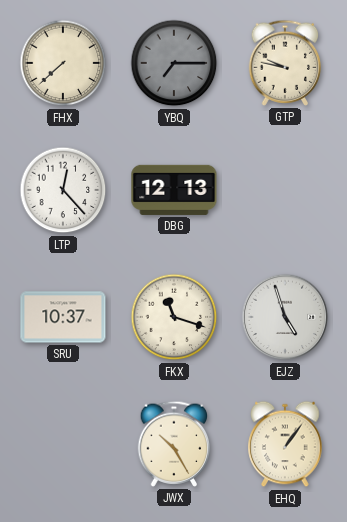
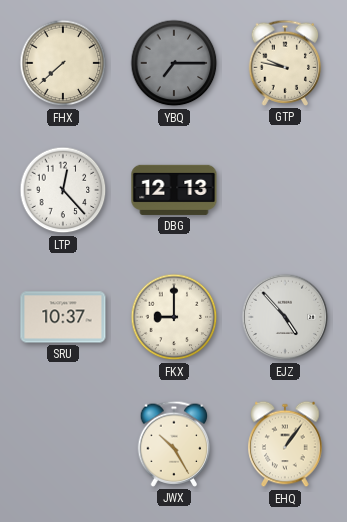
FKX: 11:18 -> 9:00
EJZ: 4:57 -> 4:53
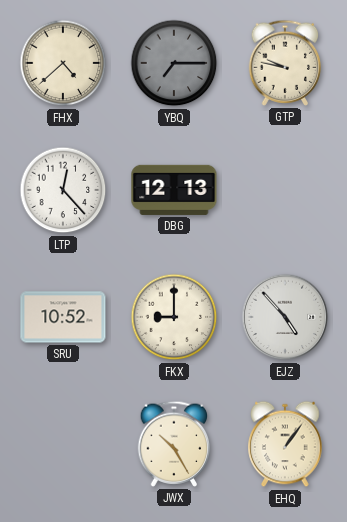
FHX: 7:38 -> 4:38
SRU: 10:37 -> 10:52
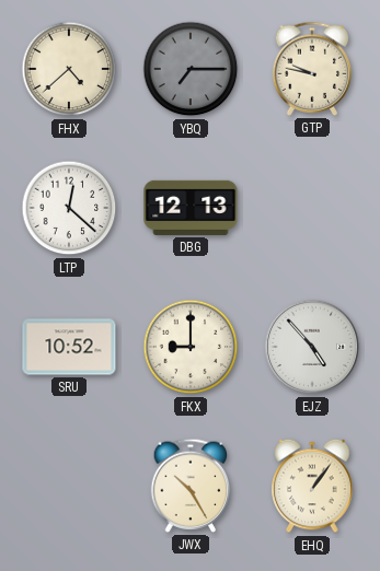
LTP: 12:23 -> 12:22
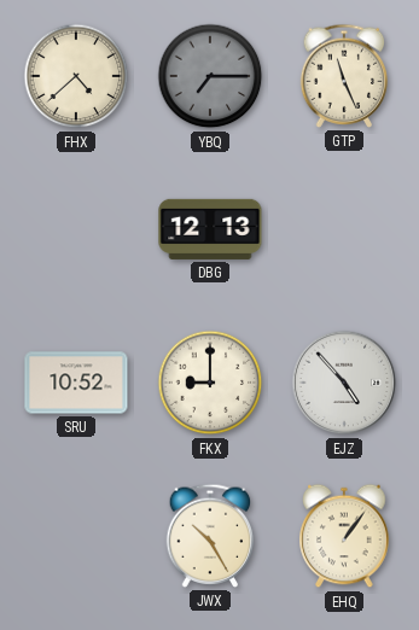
GTP: 9:47 -> 11:26
LTP: 12:22 -> none
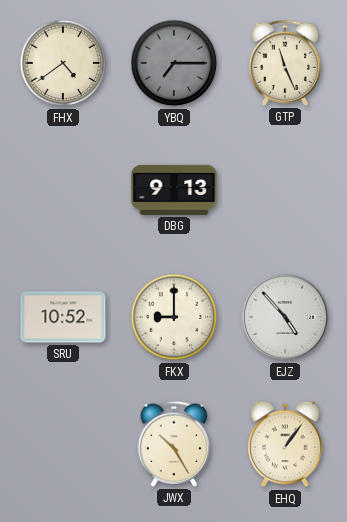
FHX: 4:38 -> 4:39
DBG: 12:13 -> 9:13
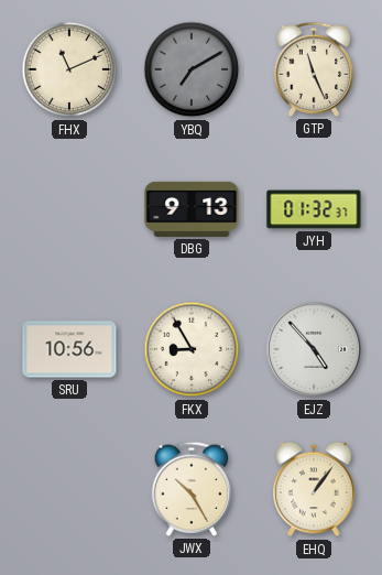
FHX: 4:39 -> 11:11
YBQ: 7:15 -> 7:10
JYH: none -> 01:32
SRU: 10:52 -> 10:56
FKX: 9:00 -> 8:55
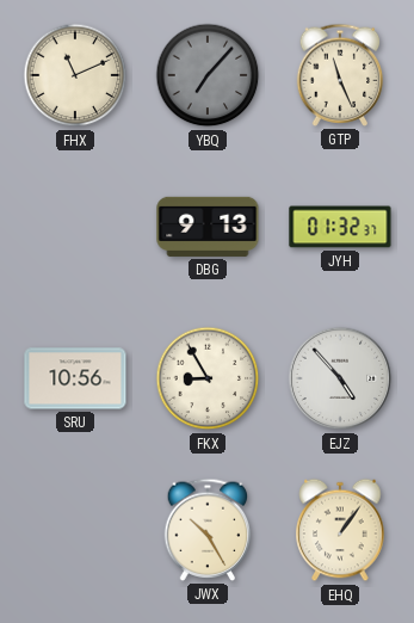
YBQ: 7:10 -> 7:07
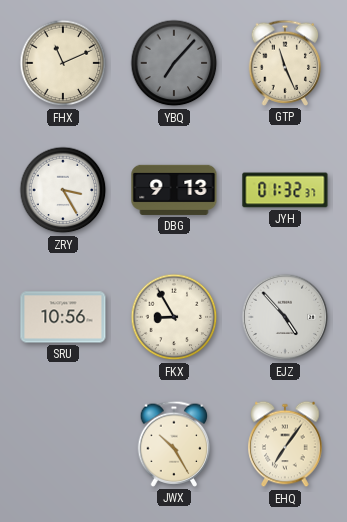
ZRY: none -> 3:25
EHQ: 1:06 -> 7:06
